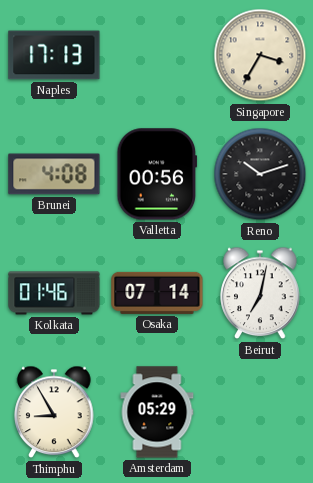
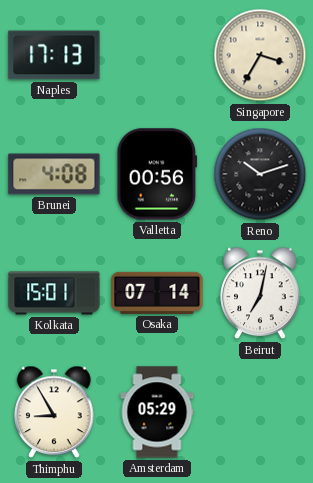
Kolkata: 01:46 -> 15:01
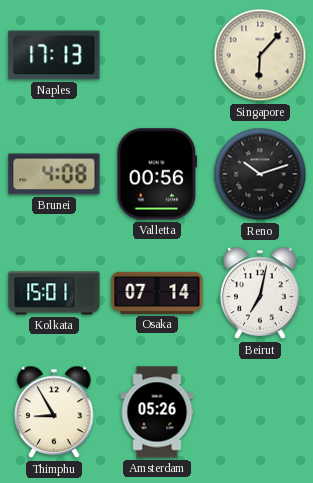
Singapore: 3:35 -> 6:07
Amsterdam: 05:29 -> 05:26
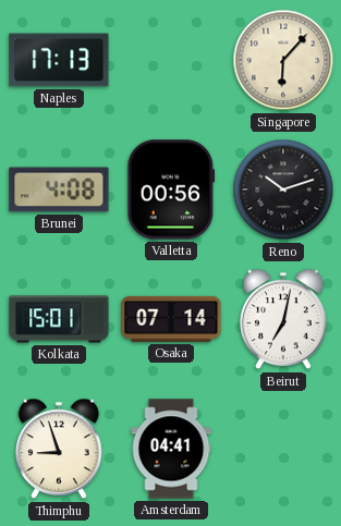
Thimphu: 8:55 -> 8:57
Amsterdam: 05:26 -> 04:41
